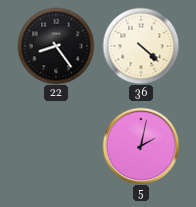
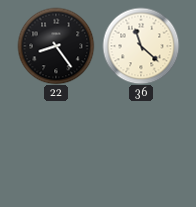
36: 4:22 -> 11:22
5: 2:02 -> none
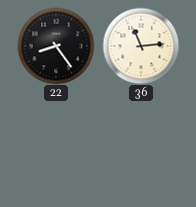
36: 11:22 -> 11:14
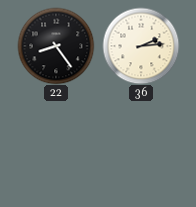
36: 11:14 -> 2:14
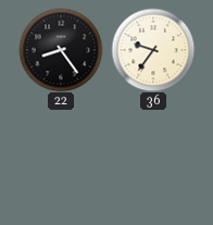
36: 2:14 -> 9:36
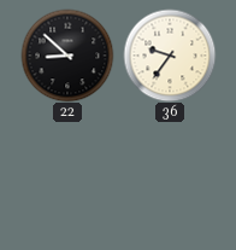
22: 8:24 -> 8:52
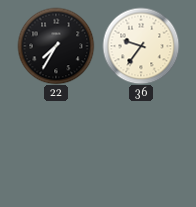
22: 8:52 -> 7:35
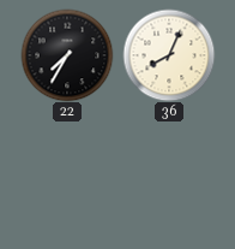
36: 9:36 -> 8:04
